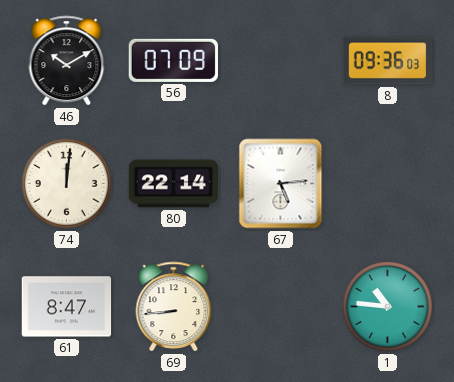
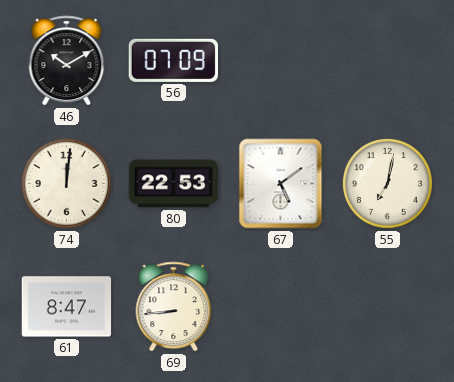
8: 09:36 -> none
80: 22:14 -> 22:53
67: 5:14 -> 5:09
55: none -> 7:02
1: 10:46 -> none
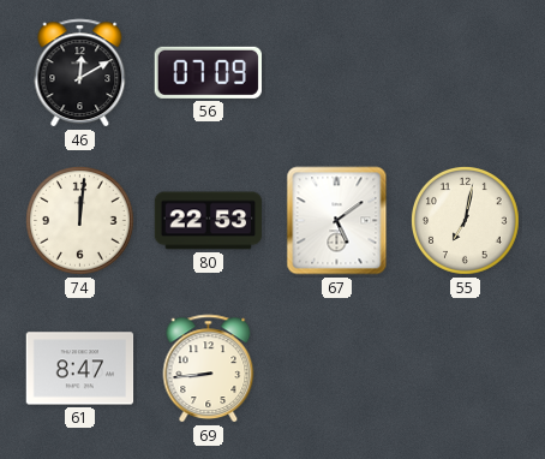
46: 10:10 -> 12:10
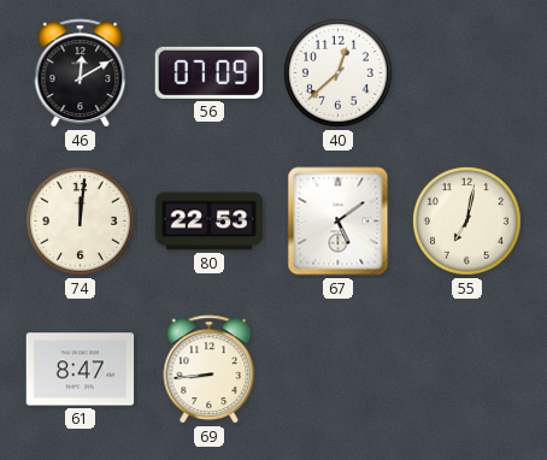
40: none -> 12:38
